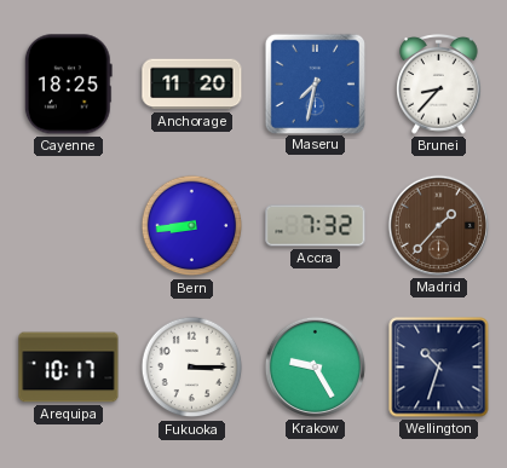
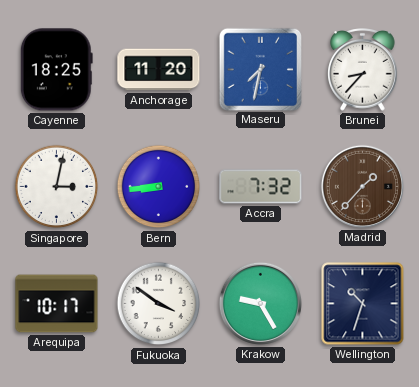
Singapore: none -> 3:02
Fukuoka: 3:15 -> 3:51
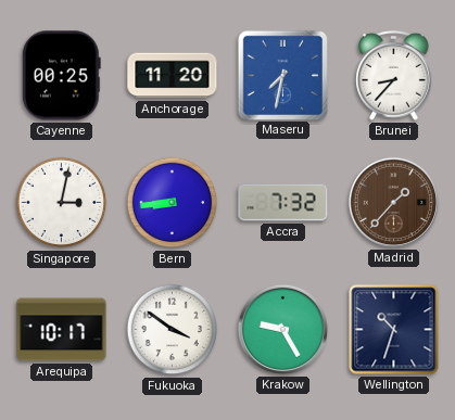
Cayenne: 18:25 -> 00:25
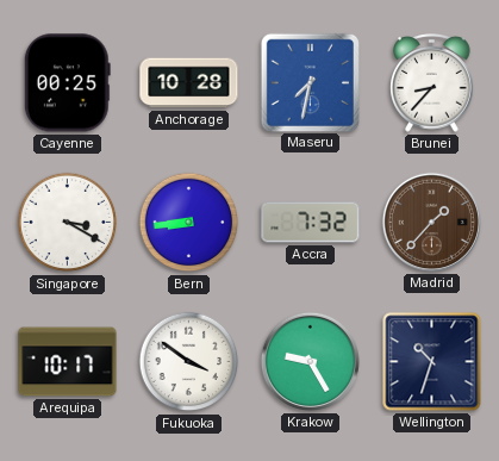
Anchorage: 11:20 -> 10:28
Singapore: 3:02 -> 3:20
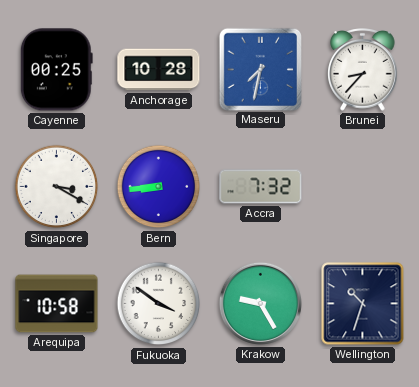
Madrid: 1:37 -> none
Arequipa: 10:17 -> 10:58
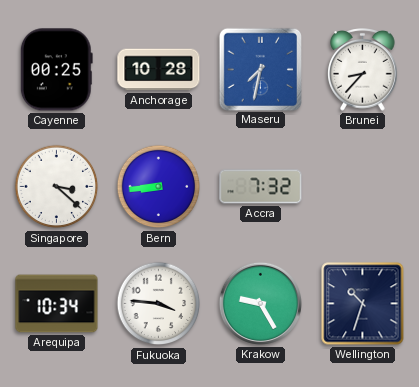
Singapore: 3:20 -> 3:22
Arequipa: 10:58 -> 10:34
Fukuoka: 3:51 -> 3:46
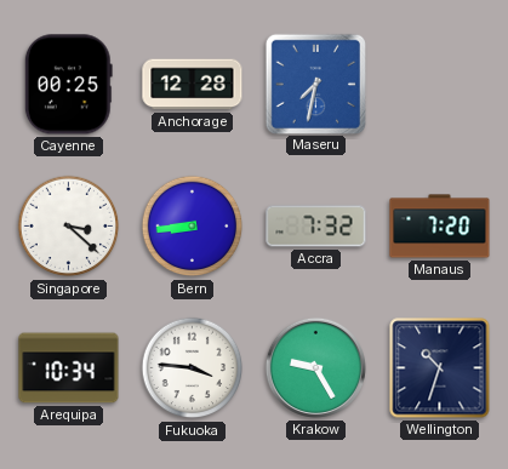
Anchorage: 10:28 -> 12:28
Brunei: 8:37 -> none
Manaus: none -> 7:20
